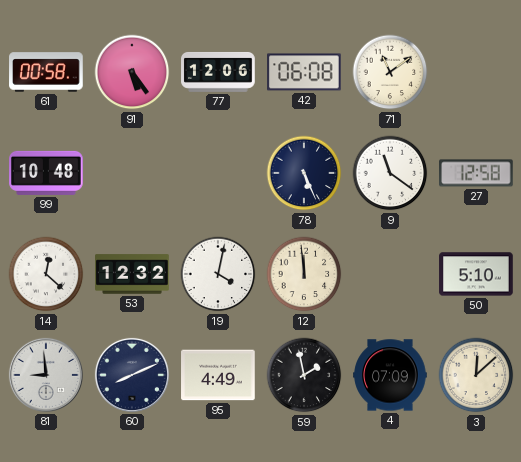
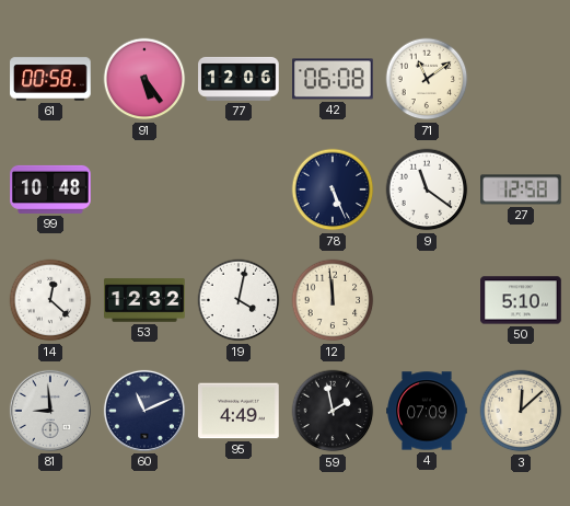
60: 8:11 -> 11:11
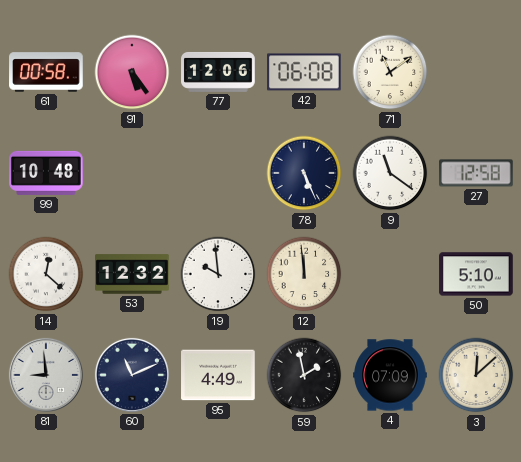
19: 4:02 -> 9:59
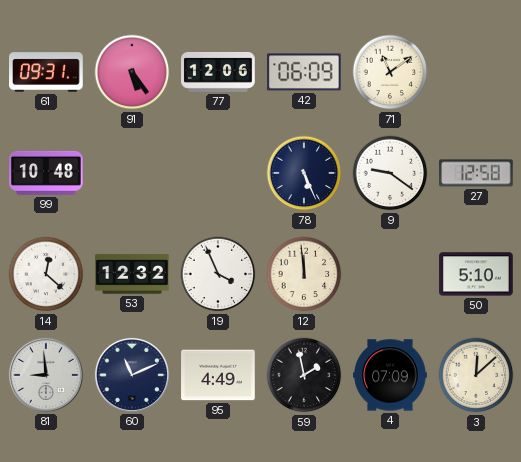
61: 00:58 -> 09:31
42: 06:08 -> 06:09
9: 11:21 -> 9:21
19: 9:59 -> 3:56
